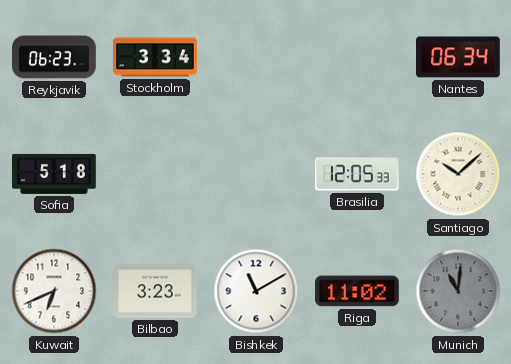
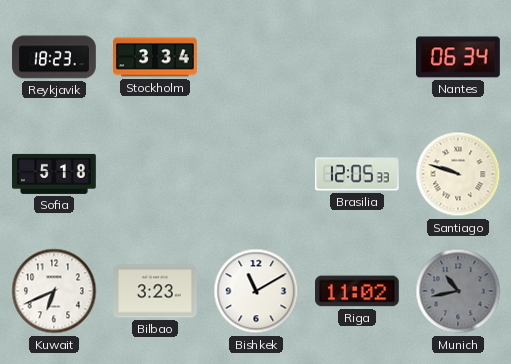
Reykjavik: 06:23 -> 18:23
Santiago: 10:08 -> 9:48
Munich: 11:01 -> 10:43
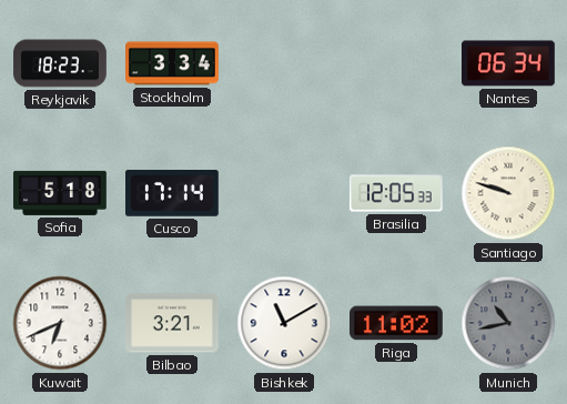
Cusco: none -> 17:14
Bilbao: 3:23 -> 3:21
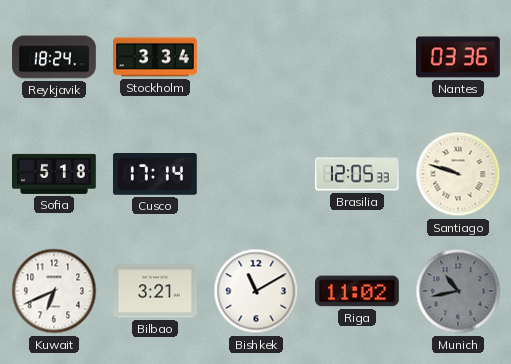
Reykjavik: 18:23 -> 18:24
Nantes: 06:34 -> 03:36
